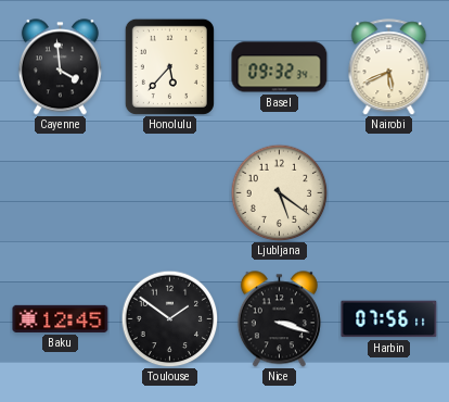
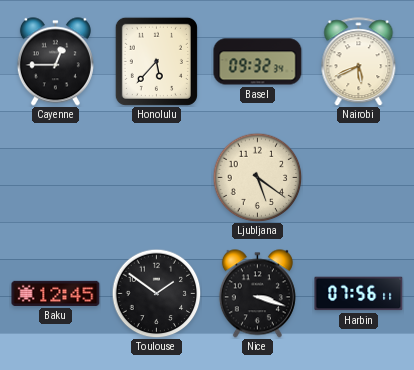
Cayenne: 3:59 -> 12:45
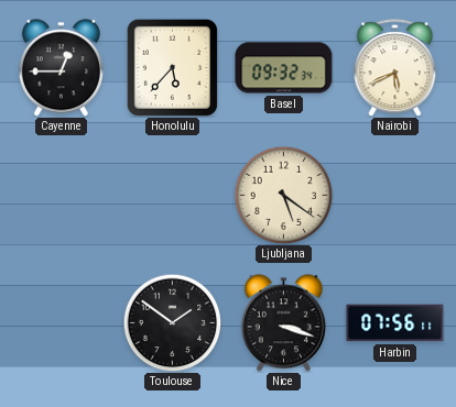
Baku: 12:45 -> none
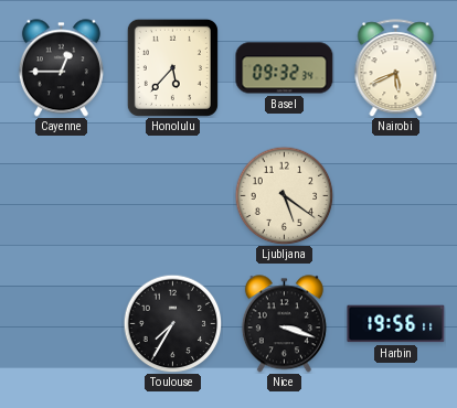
Toulouse: 1:51 -> 7:35
Harbin: 07:56 -> 19:56
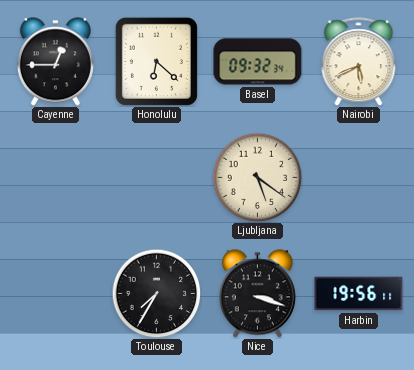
Honolulu: 5:37 -> 6:22
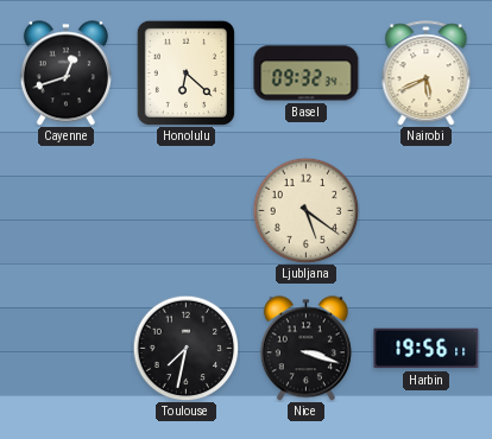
Cayenne: 12:45 -> 12:42
Toulouse: 7:35 -> 7:32
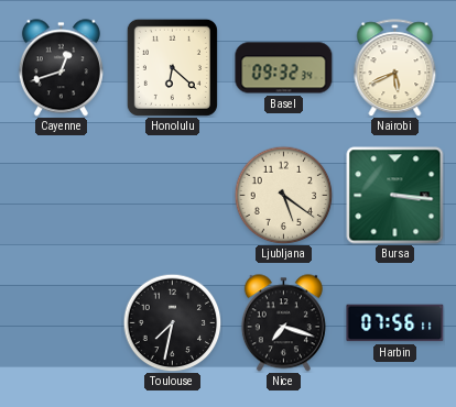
Bursa: none -> 3:16
Nice: 3:18 -> 7:18
Harbin: 19:56 -> 07:56
